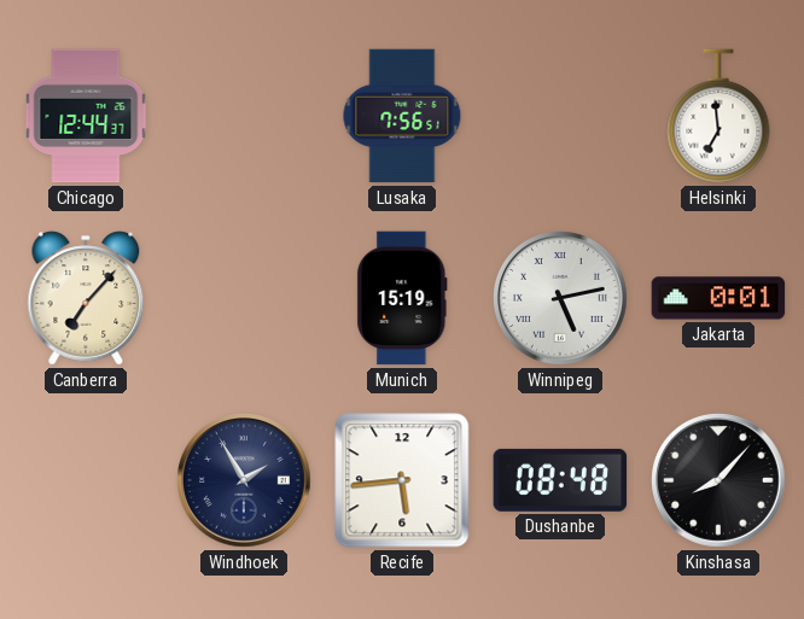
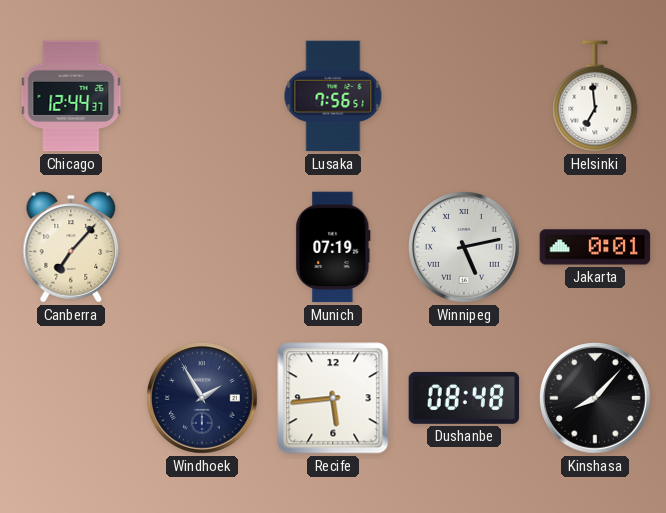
Munich: 15:19 -> 07:19
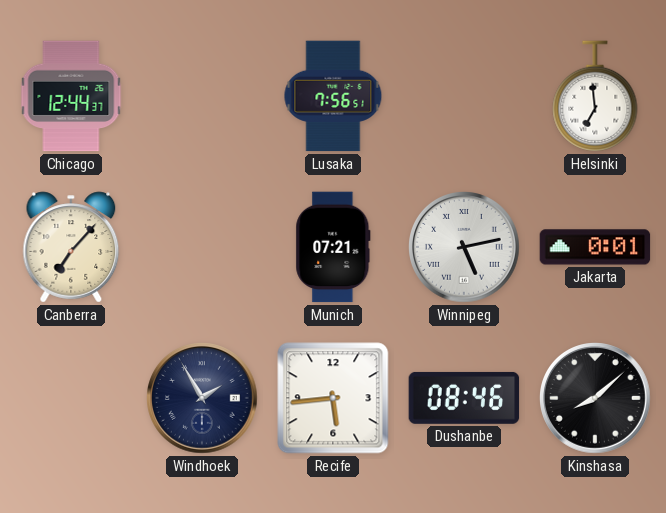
Munich: 07:19 -> 07:21
Dushanbe: 08:48 -> 08:46
Kinshasa: 8:07 -> 8:08
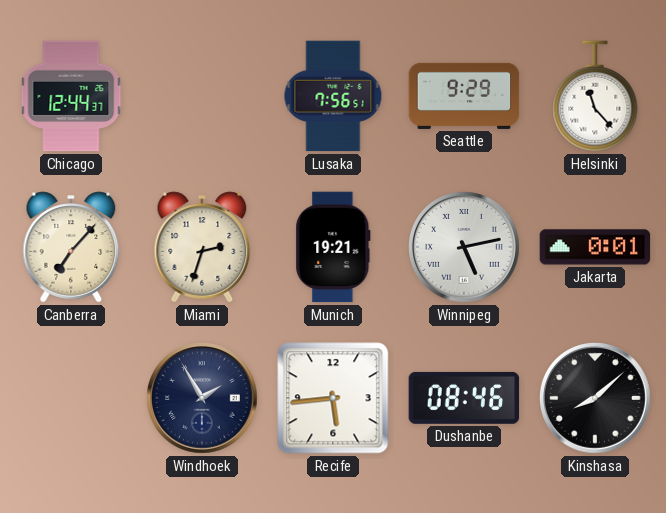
Seattle: none -> 9:29
Helsinki: 6:59 -> 11:23
Miami: none -> 2:33
Munich: 07:21 -> 19:21
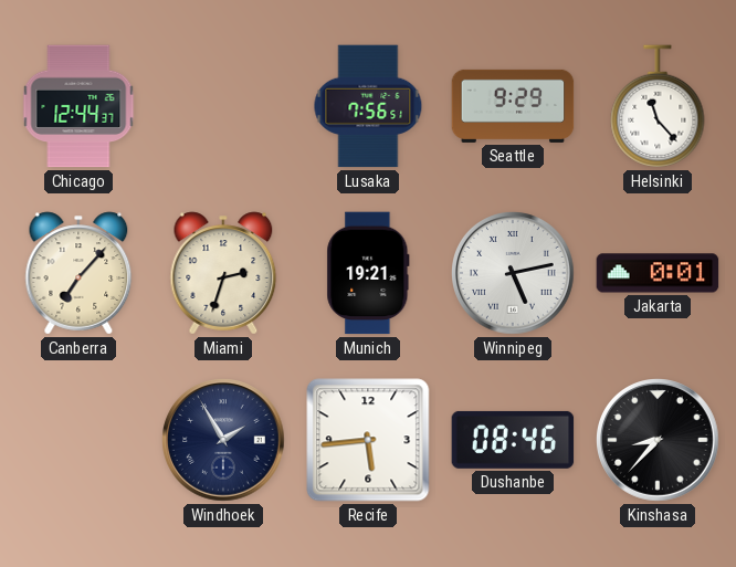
Kinshasa: 8:08 -> 8:37
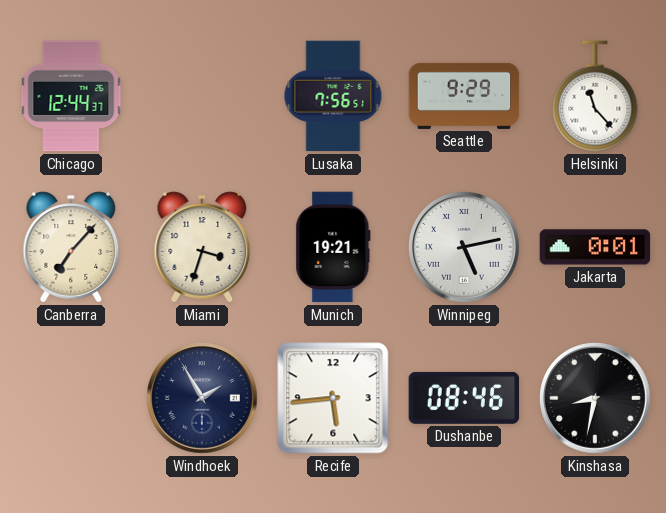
Miami: 2:33 -> 3:33
Kinshasa: 8:37 -> 8:32
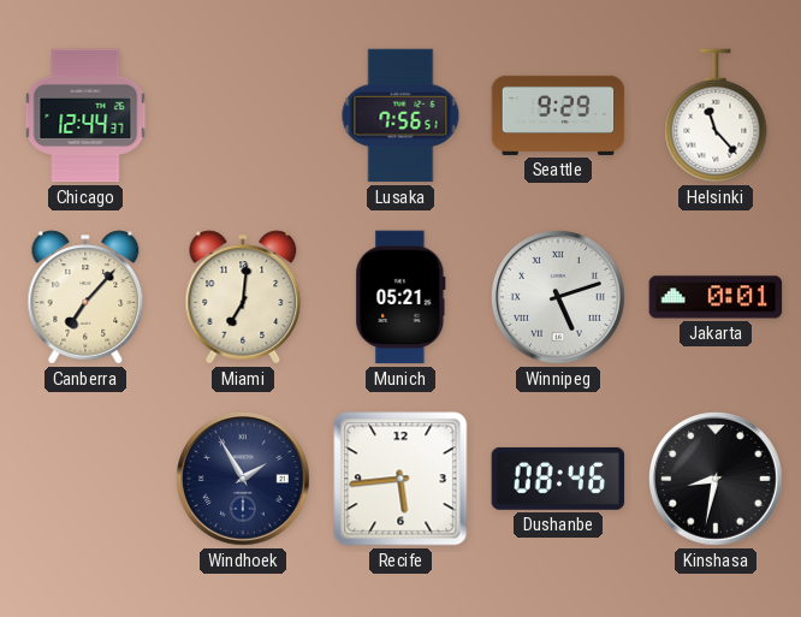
Miami: 3:33 -> 7:01
Munich: 19:21 -> 05:21
Winnipeg: 5:13 -> 5:12
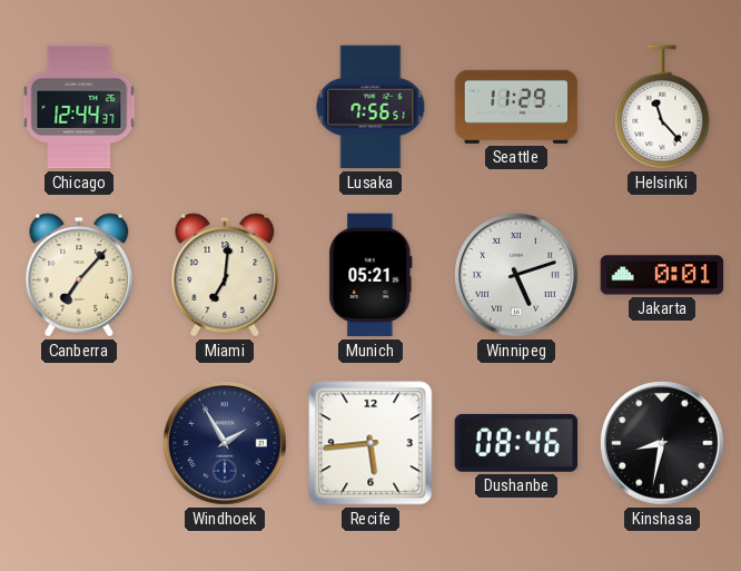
Seattle: 9:29 -> 11:29
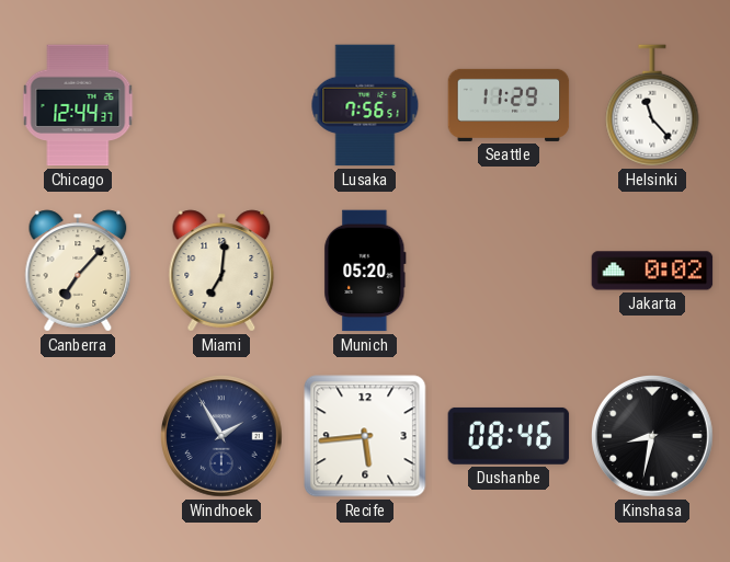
Munich: 05:21 -> 05:20
Winnipeg: 5:12 -> none
Jakarta: 0:01 -> 0:02
